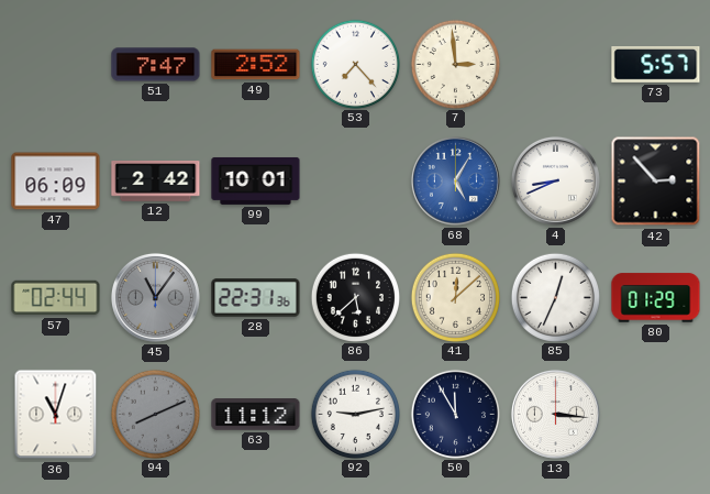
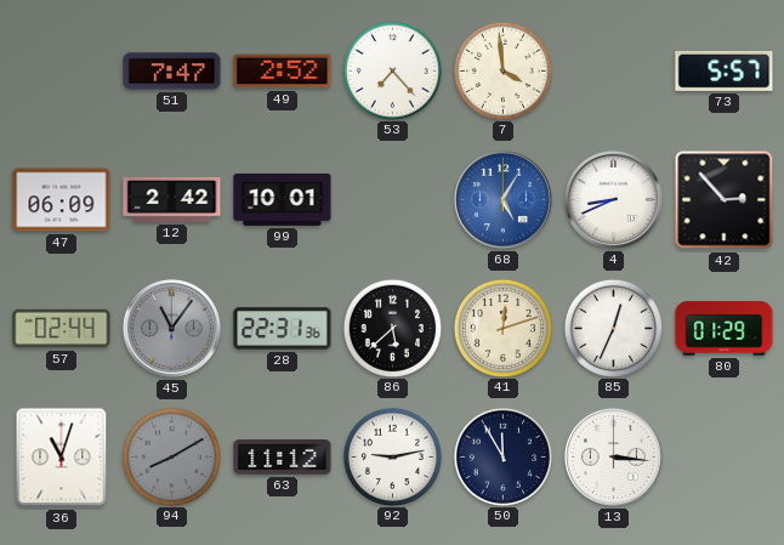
7: 2:59 -> 3:59
41: 12:08 -> 12:12
94: 8:11 -> 8:10
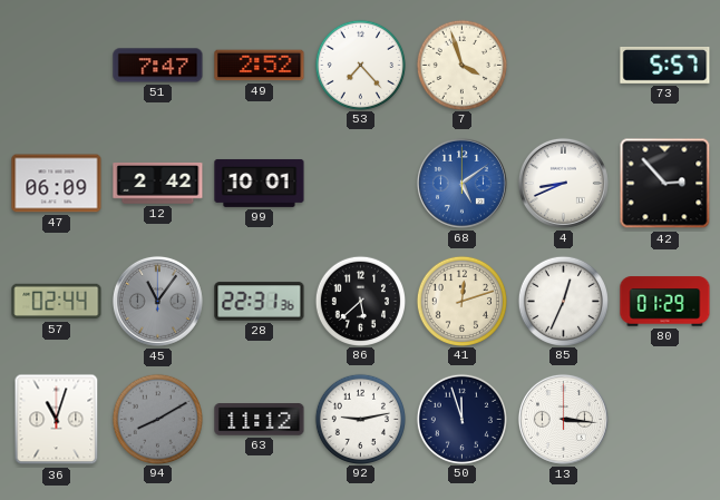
7: 3:59 -> 3:57
68: 5:05 -> 5:09
50: 11:55 -> 11:57
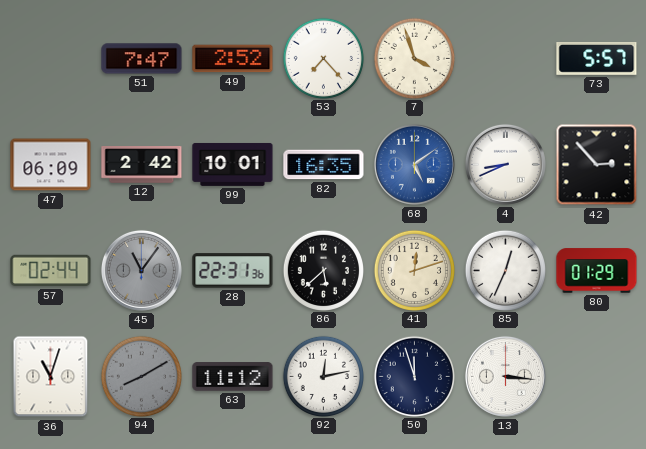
82: none -> 16:35
92: 9:13 -> 12:13
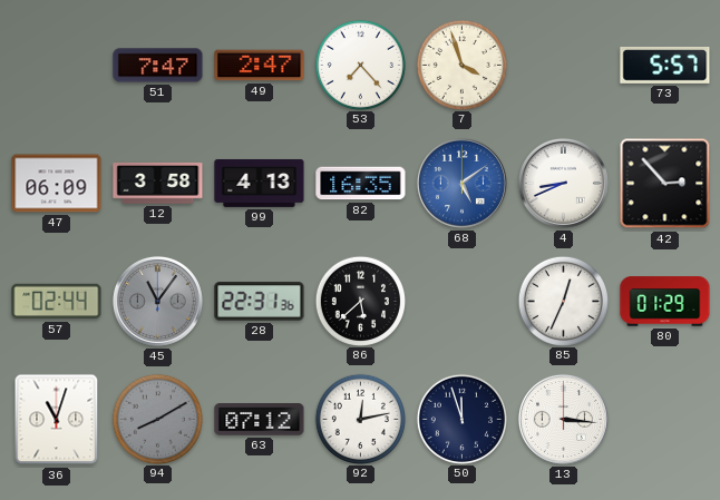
49: 2:52 -> 2:47
12: 2:42 -> 3:58
99: 10:01 -> 4:13
41: 12:12 -> none
63: 11:12 -> 07:12
